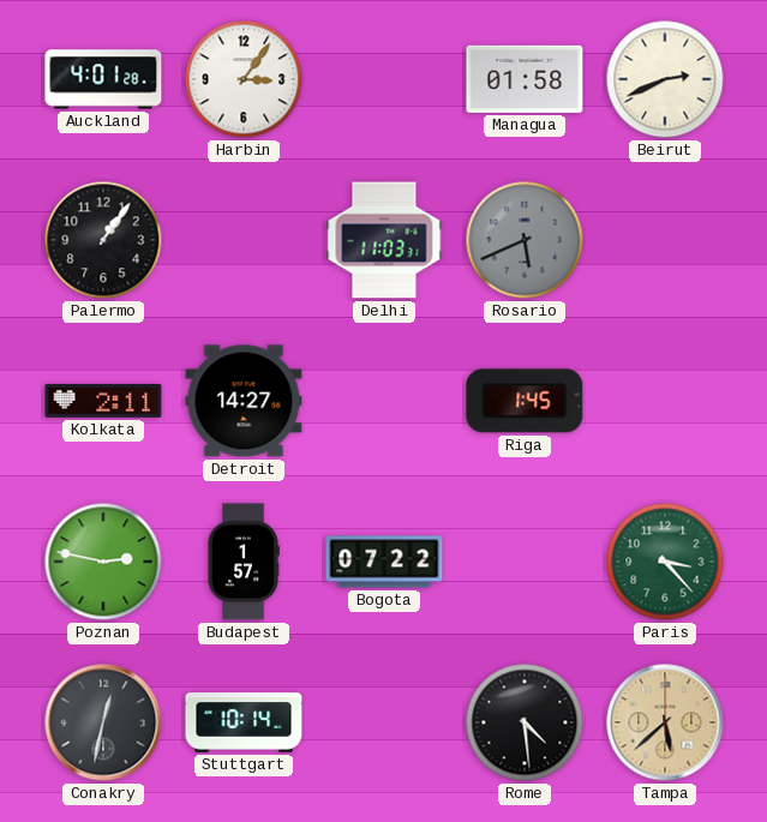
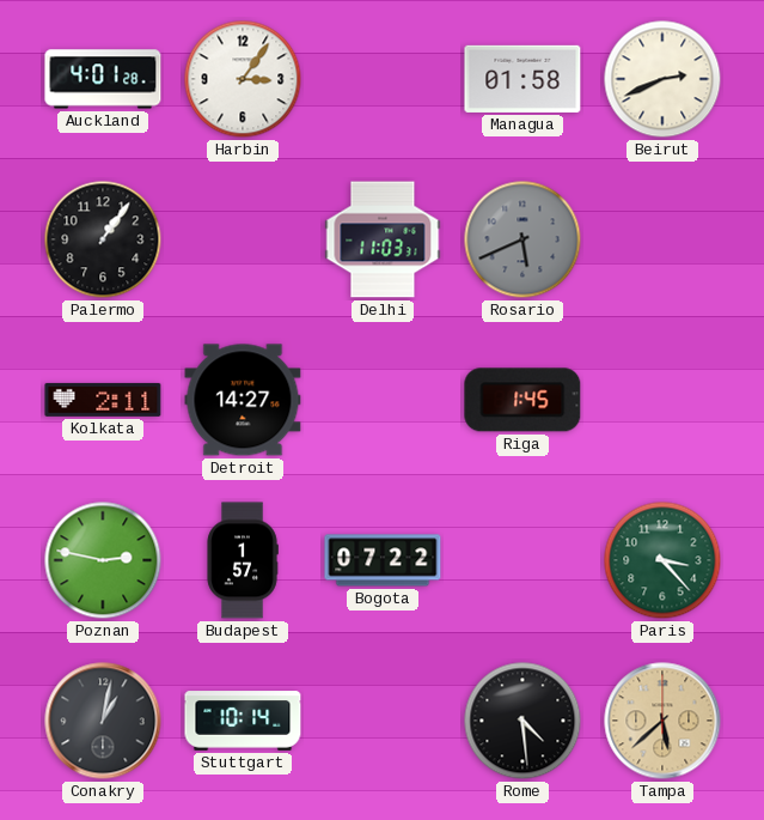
Conakry: 12:32 -> 1:02
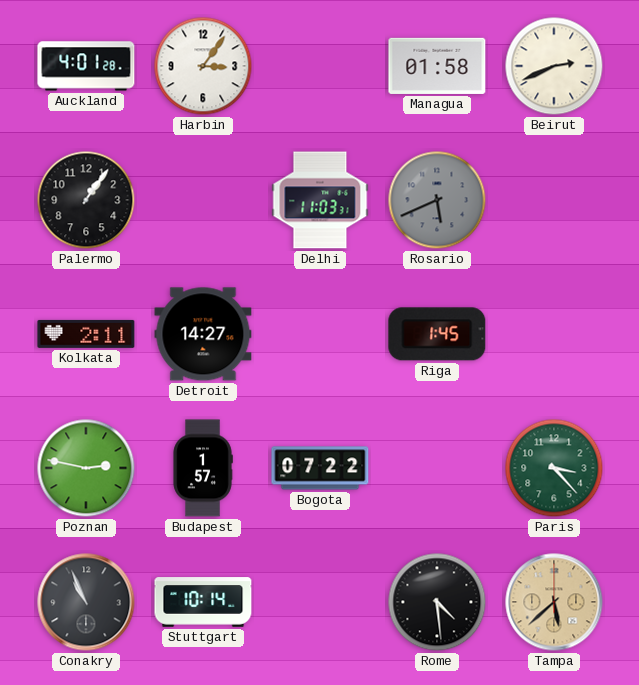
Conakry: 1:02 -> 10:56
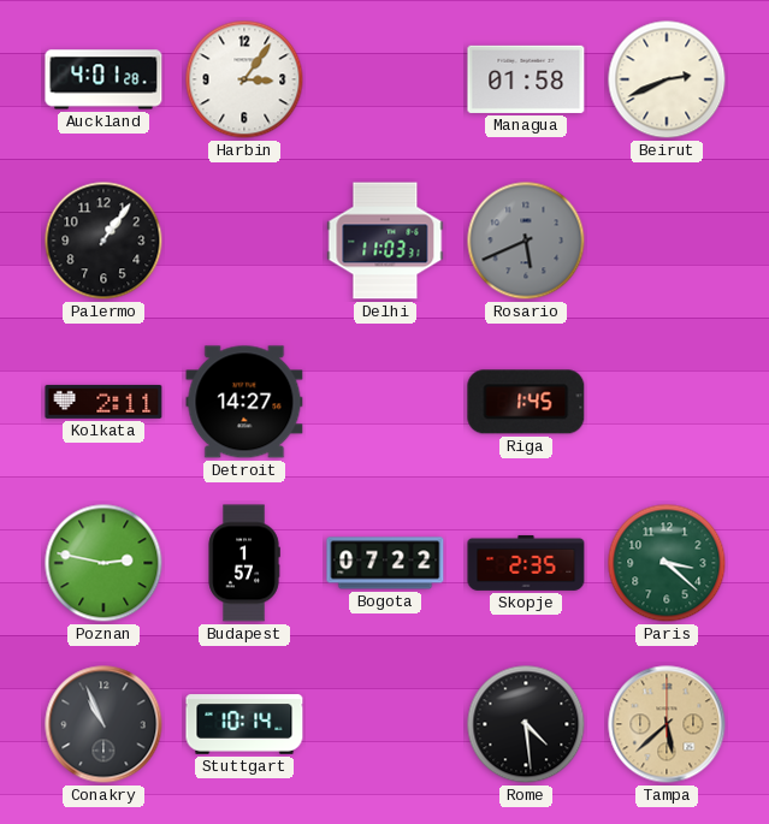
Skopje: none -> 2:35
Paris: 3:23 -> 3:22
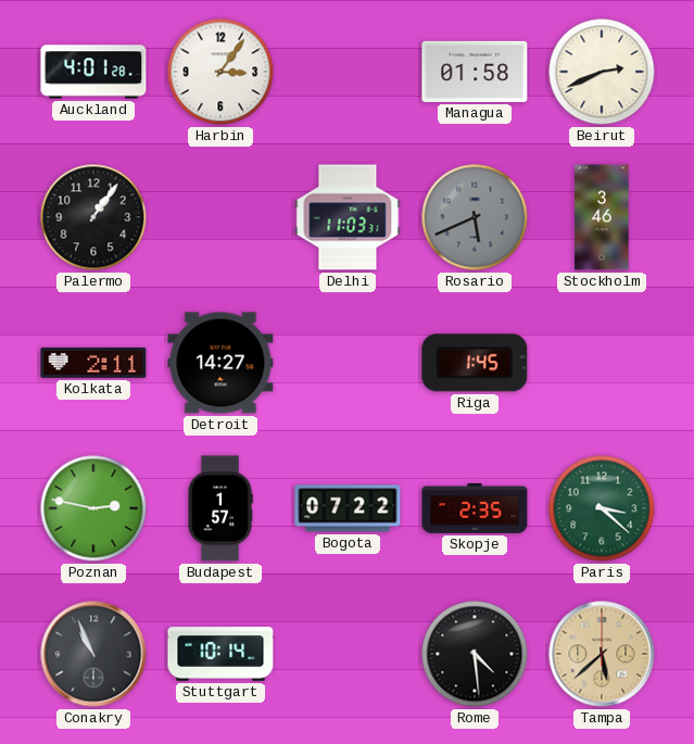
Stockholm: none -> 3:46
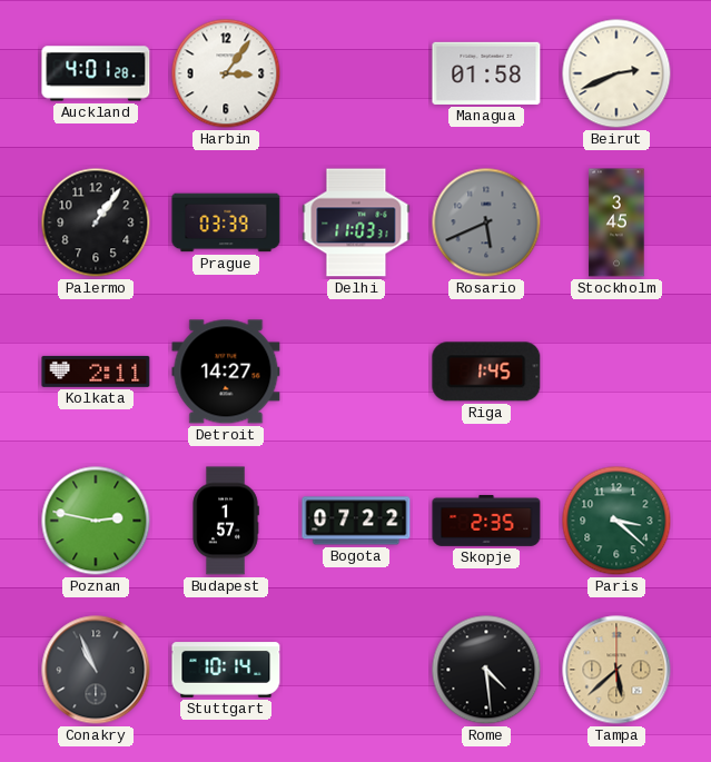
Prague: none -> 03:39
Stockholm: 3:46 -> 3:45
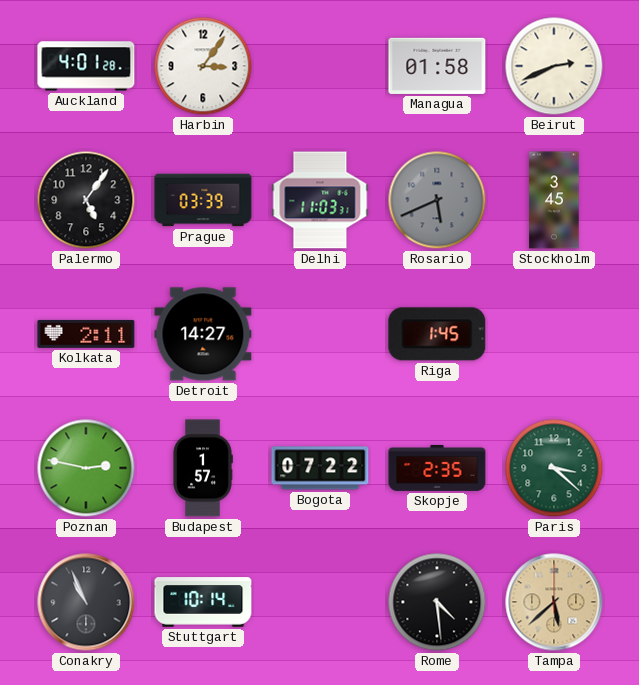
Palermo: 1:06 -> 5:06
